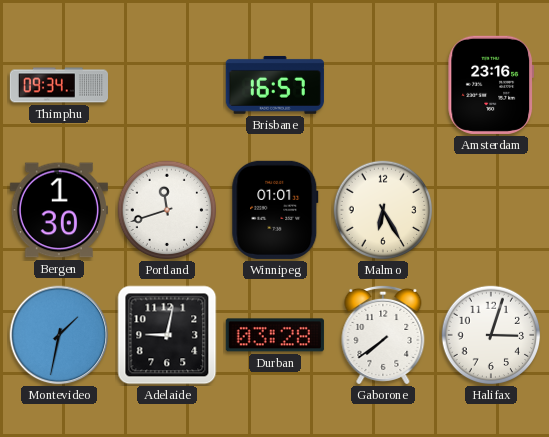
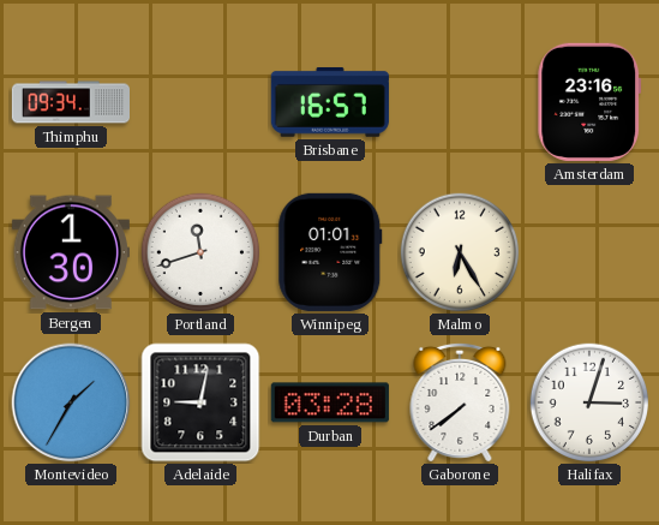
Montevideo: 1:32 -> 1:35
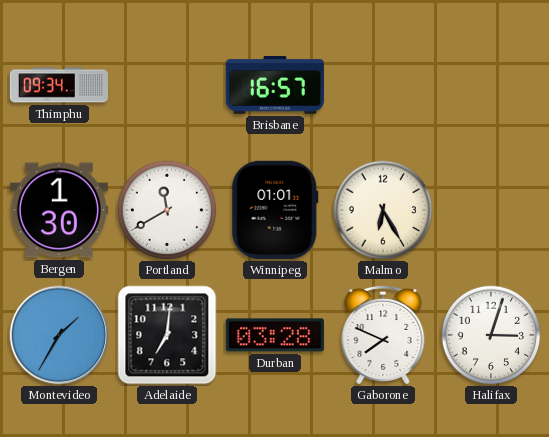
Amsterdam: 23:16 -> none
Portland: 11:42 -> 11:40
Adelaide: 9:02 -> 7:01
Gaborone: 7:39 -> 7:49
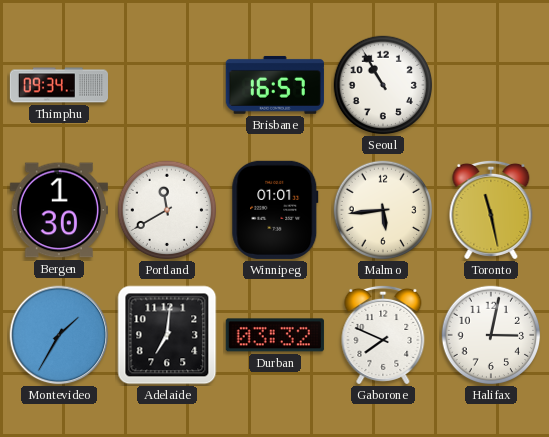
Seoul: none -> 10:55
Malmo: 6:25 -> 5:44
Toronto: none -> 11:28
Durban: 03:28 -> 03:32
Halifax: 3:03 -> 3:02
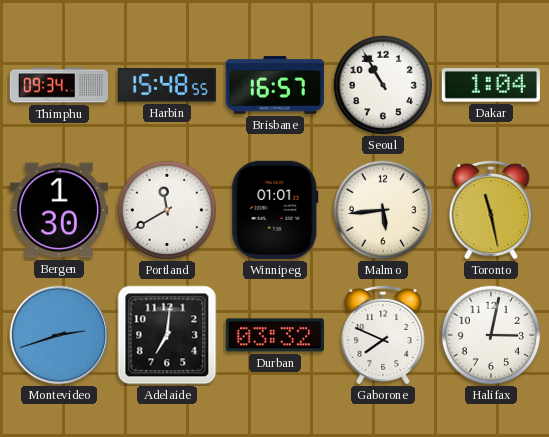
Harbin: none -> 15:48
Dakar: none -> 1:04
Montevideo: 1:35 -> 2:42
